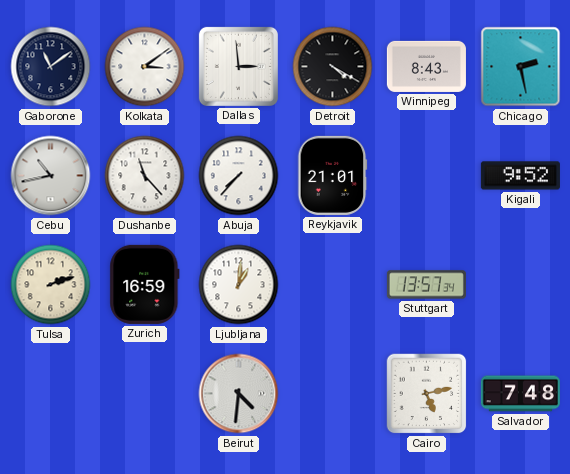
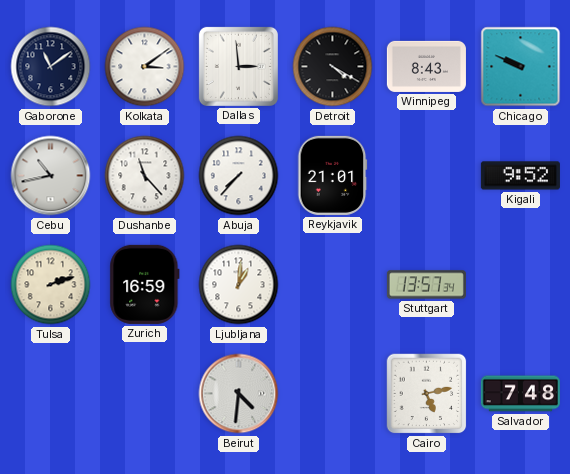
Chicago: 2:28 -> 9:49
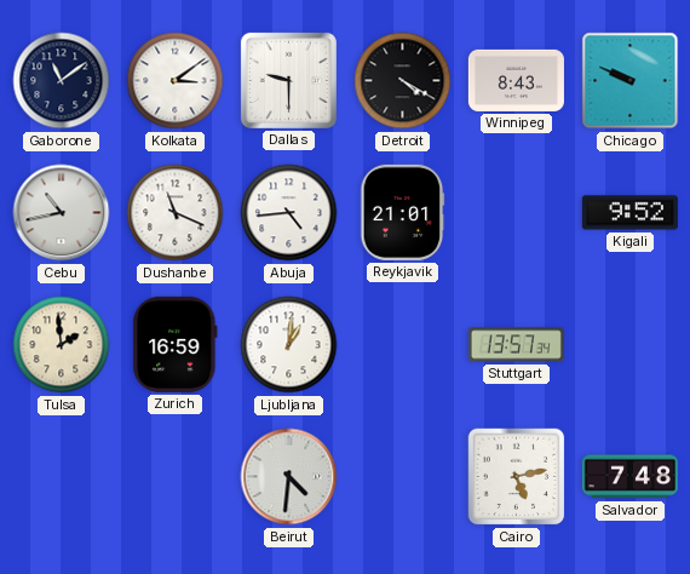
Dallas: 2:59 -> 9:30
Dushanbe: 11:23 -> 11:19
Abuja: 7:37 -> 4:44
Tulsa: 2:12 -> 1:59
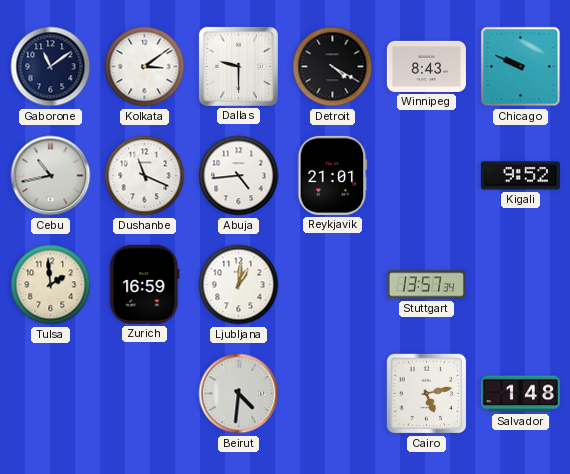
Salvador: 7:48 -> 1:48
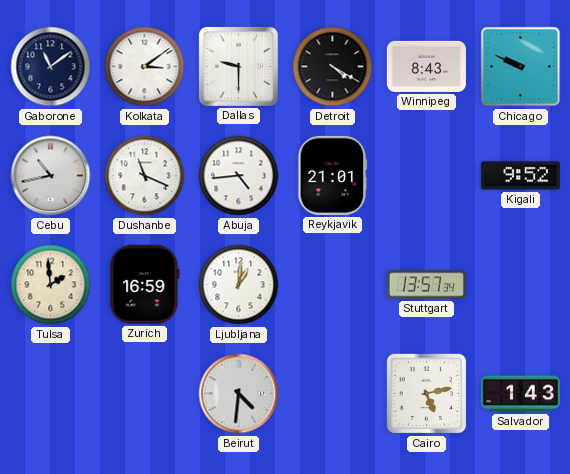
Salvador: 1:48 -> 1:43
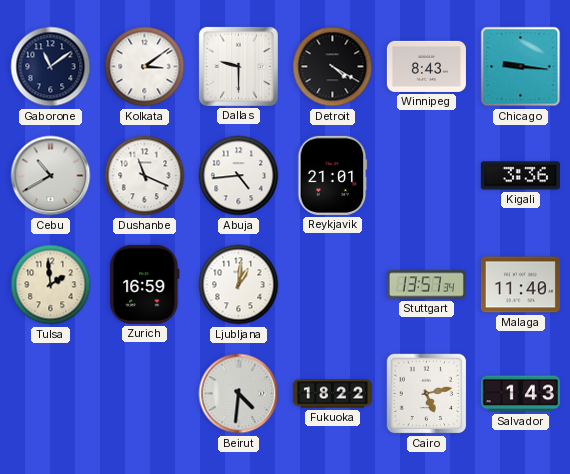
Chicago: 9:49 -> 9:16
Cebu: 10:43 -> 10:40
Kigali: 9:52 -> 3:36
Malaga: none -> 11:40
Fukuoka: none -> 18:22
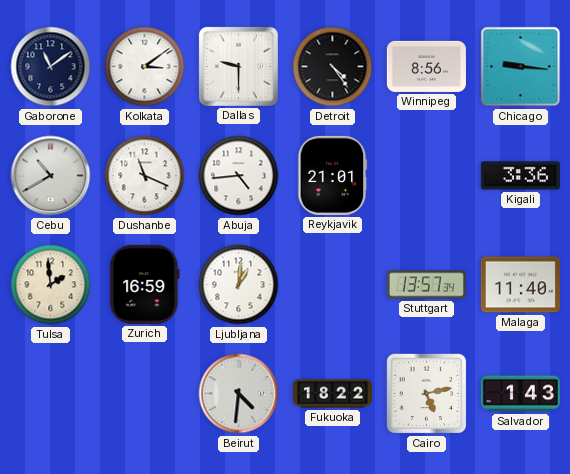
Detroit: 4:20 -> 4:24
Winnipeg: 8:43 -> 8:56
